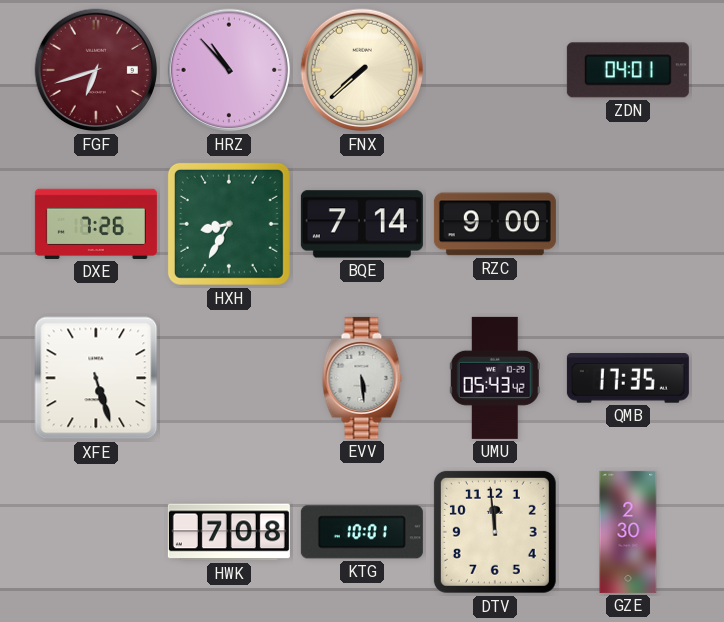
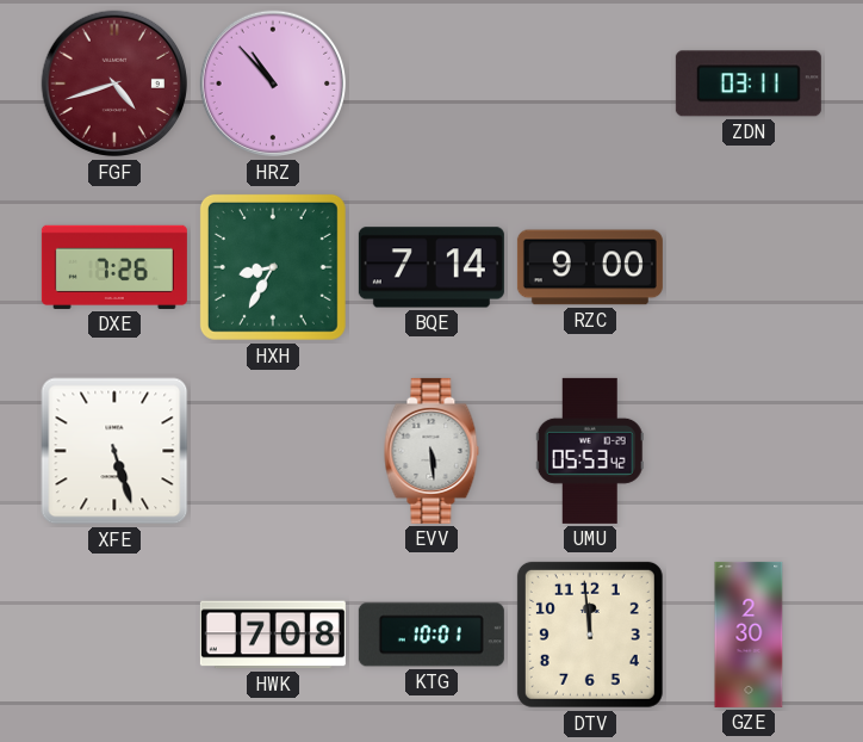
FGF: 6:42 -> 4:42
FNX: 7:38 -> none
ZDN: 04:01 -> 03:11
UMU: 05:43 -> 05:53
QMB: 17:35 -> none
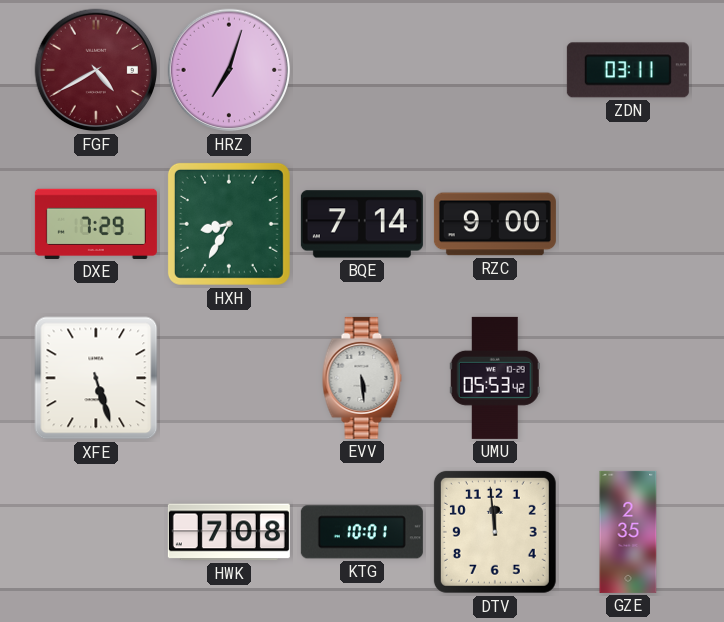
FGF: 4:42 -> 4:40
HRZ: 10:53 -> 7:03
DXE: 7:26 -> 7:29
GZE: 2:30 -> 2:35
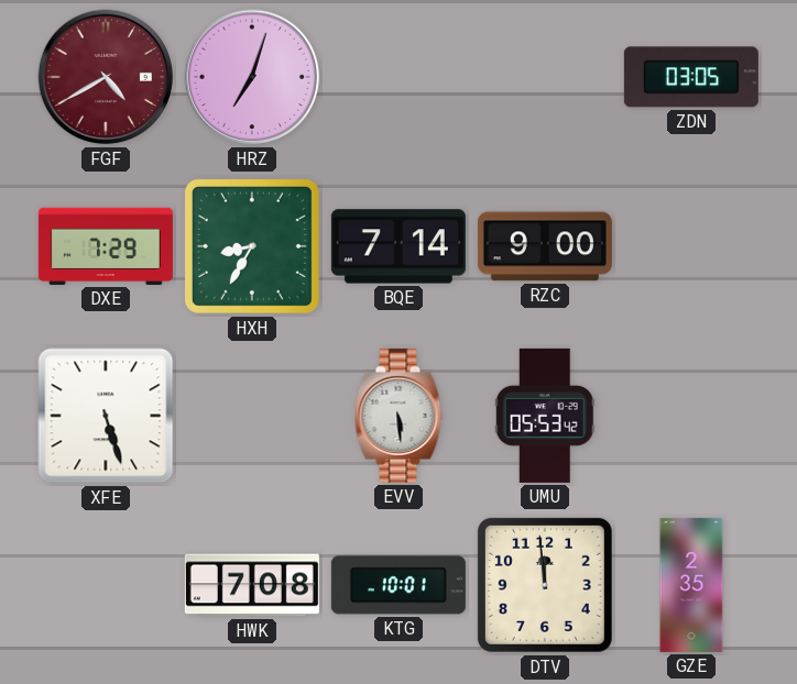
ZDN: 03:11 -> 03:05
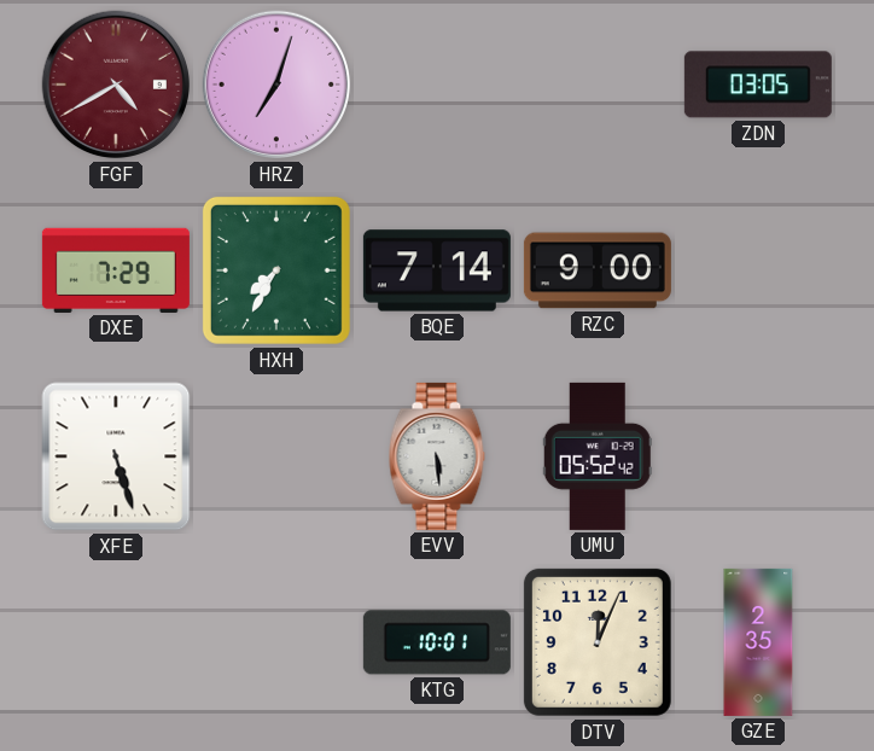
HXH: 8:35 -> 7:35
UMU: 05:53 -> 05:52
HWK: 7:08 -> none
DTV: 11:59 -> 12:04
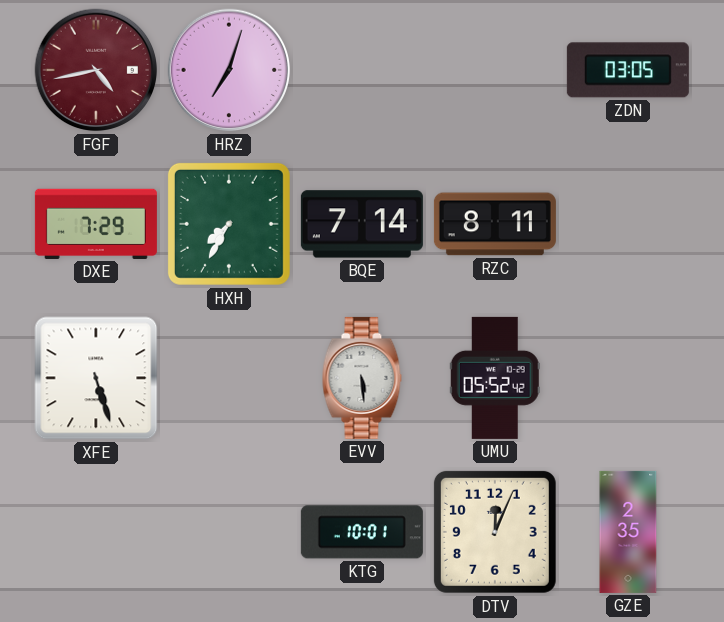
FGF: 4:40 -> 4:43
RZC: 9:00 -> 8:11
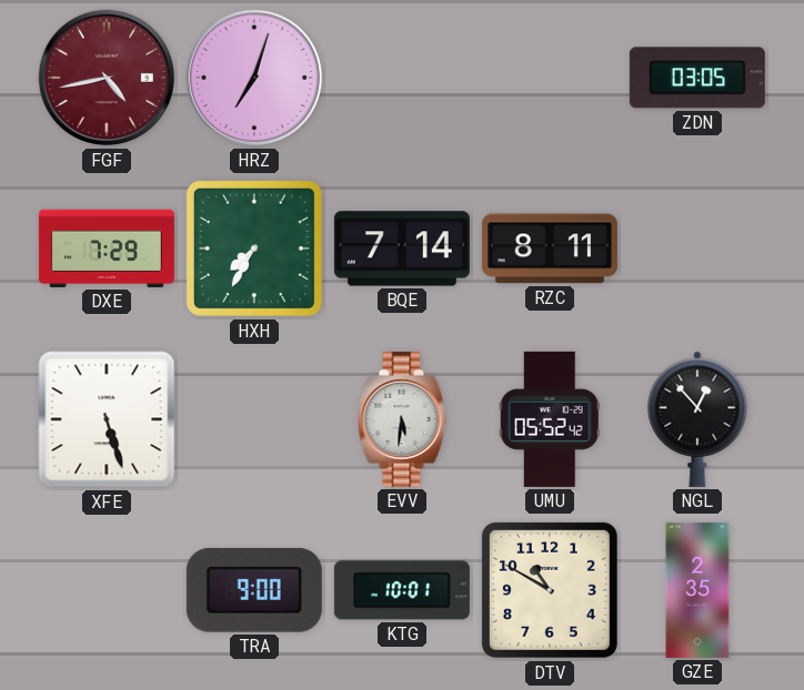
EVV: 5:29 -> 5:31
NGL: none -> 12:53
TRA: none -> 9:00
DTV: 12:04 -> 10:50
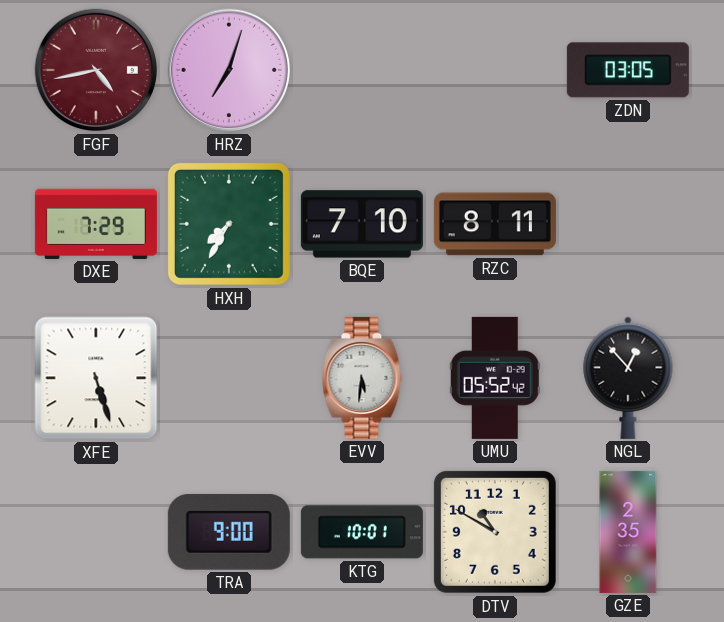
BQE: 7:14 -> 7:10
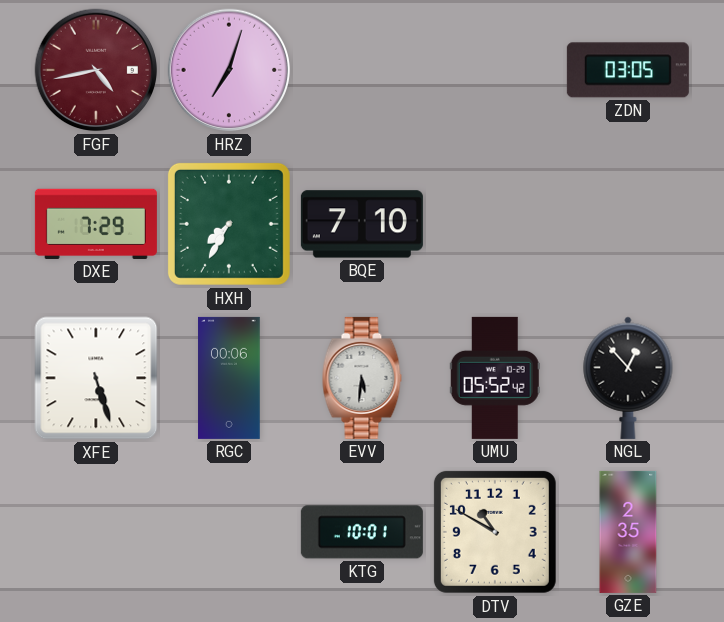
RZC: 8:11 -> none
RGC: none -> 00:06
TRA: 9:00 -> none
